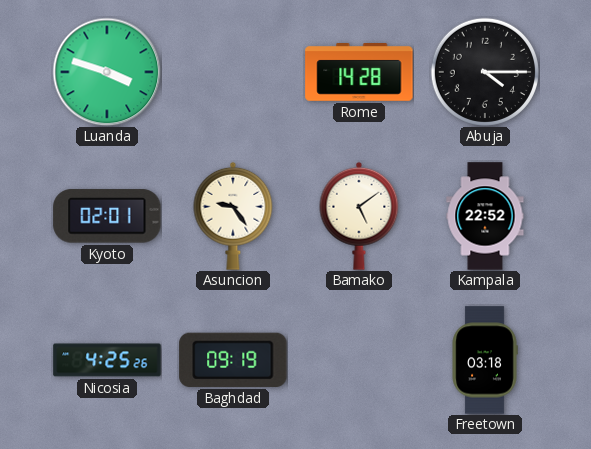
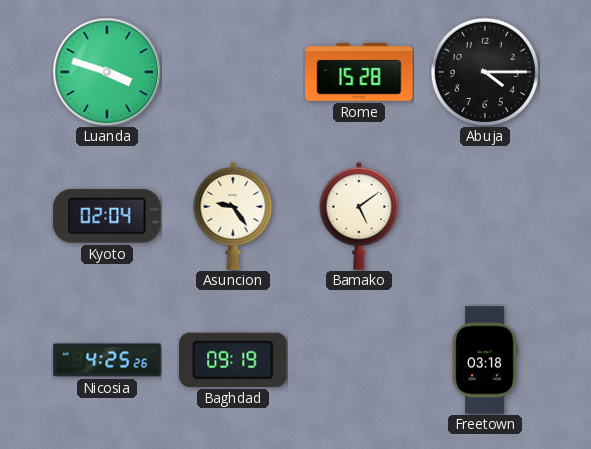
Rome: 14:28 -> 15:28
Kyoto: 02:01 -> 02:04
Kampala: 22:52 -> none
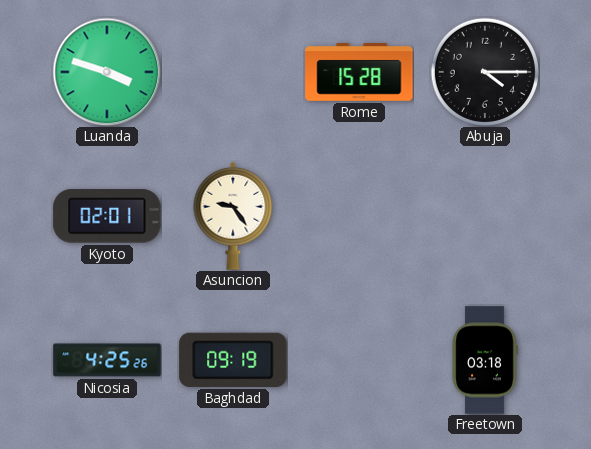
Kyoto: 02:04 -> 02:01
Bamako: 5:09 -> none
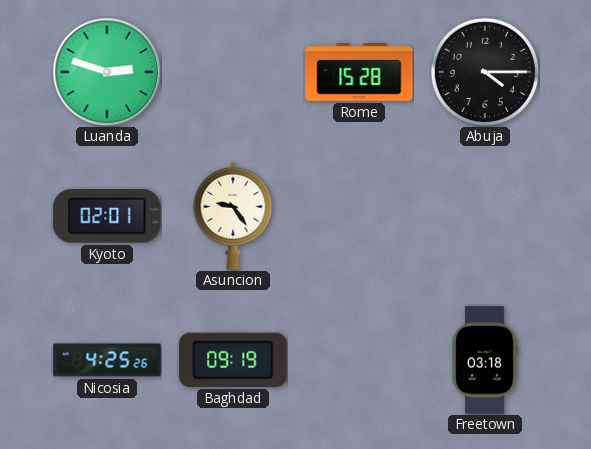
Luanda: 3:48 -> 2:48
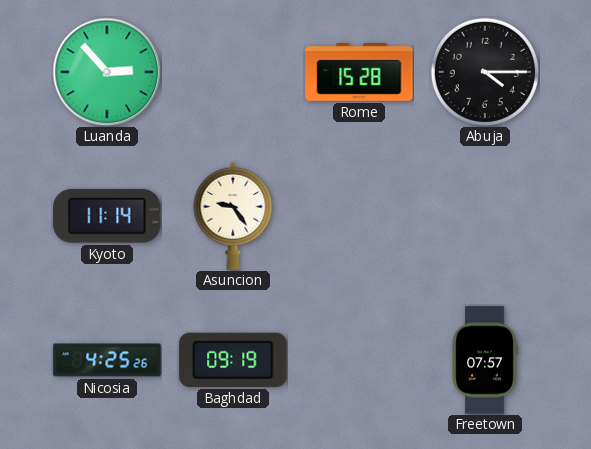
Luanda: 2:48 -> 2:53
Kyoto: 02:01 -> 11:14
Freetown: 03:18 -> 07:57
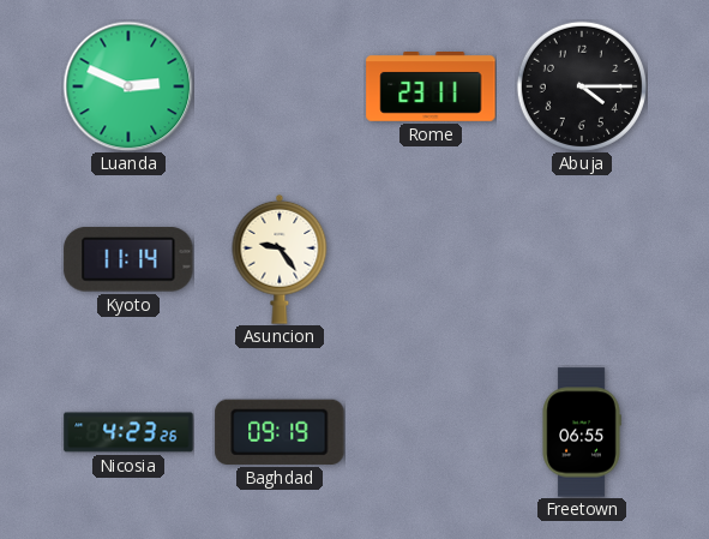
Luanda: 2:53 -> 2:49
Rome: 15:28 -> 23:11
Nicosia: 4:25 -> 4:23
Freetown: 07:57 -> 06:55
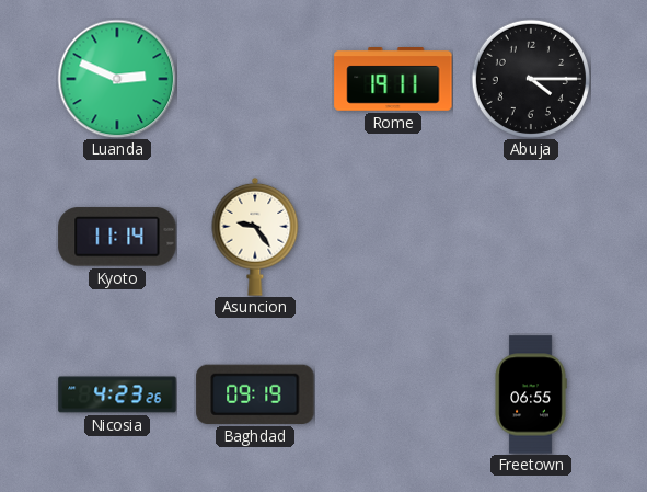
Rome: 23:11 -> 19:11
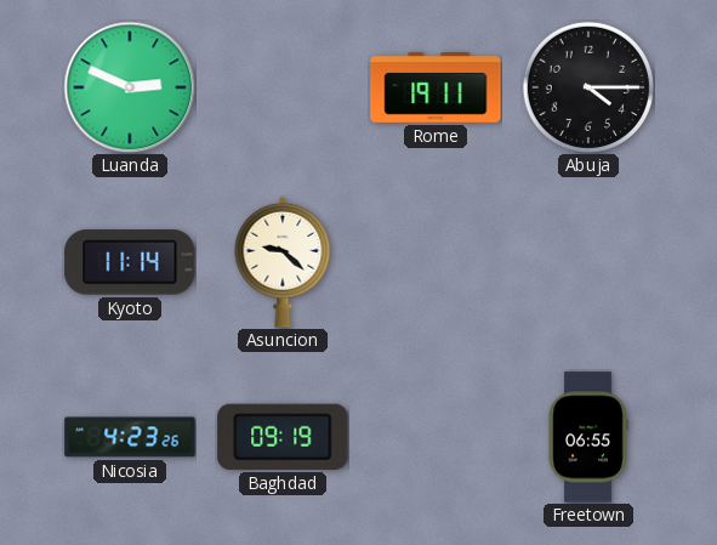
Asuncion: 9:24 -> 9:22
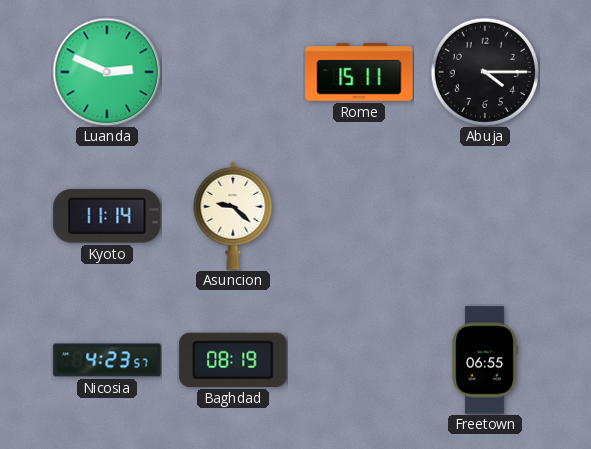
Rome: 19:11 -> 15:11
Nicosia: 4:23:26 -> 4:23:57
Baghdad: 09:19 -> 08:19
